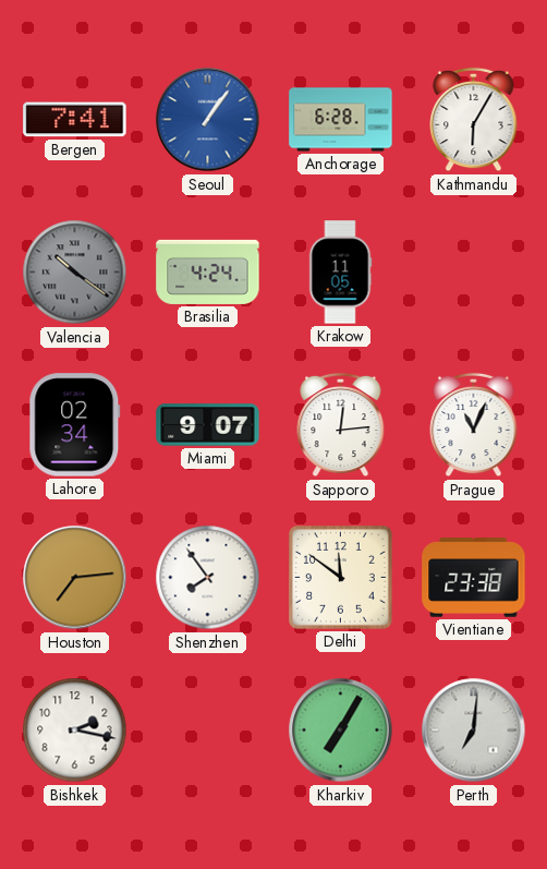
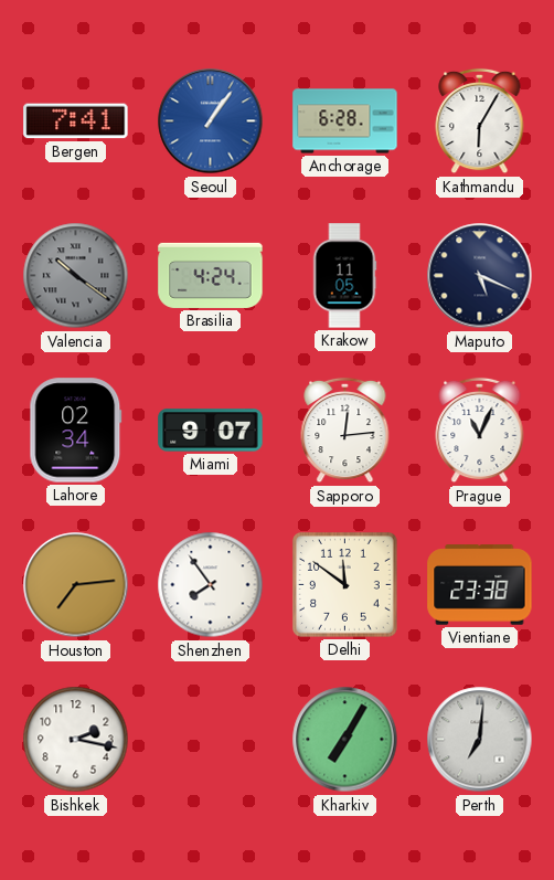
Maputo: none -> 5:19
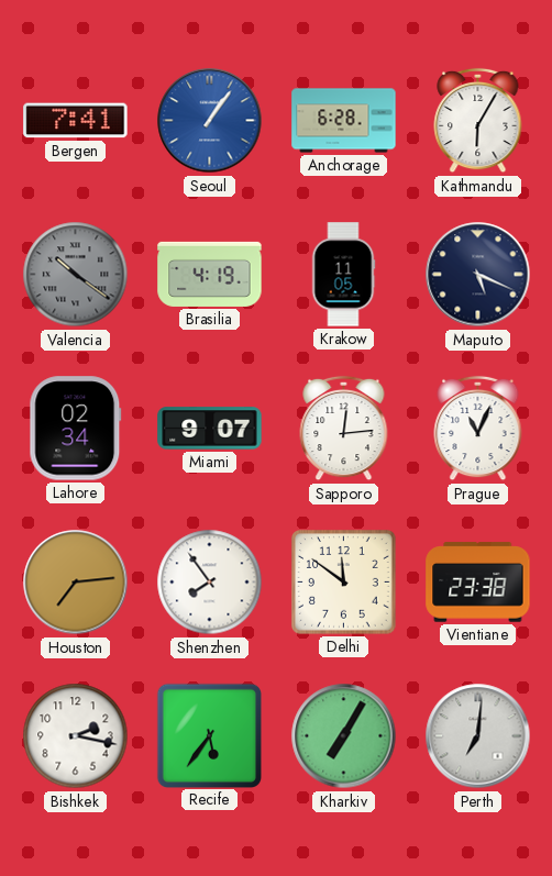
Brasilia: 4:24 -> 4:19
Recife: none -> 5:36
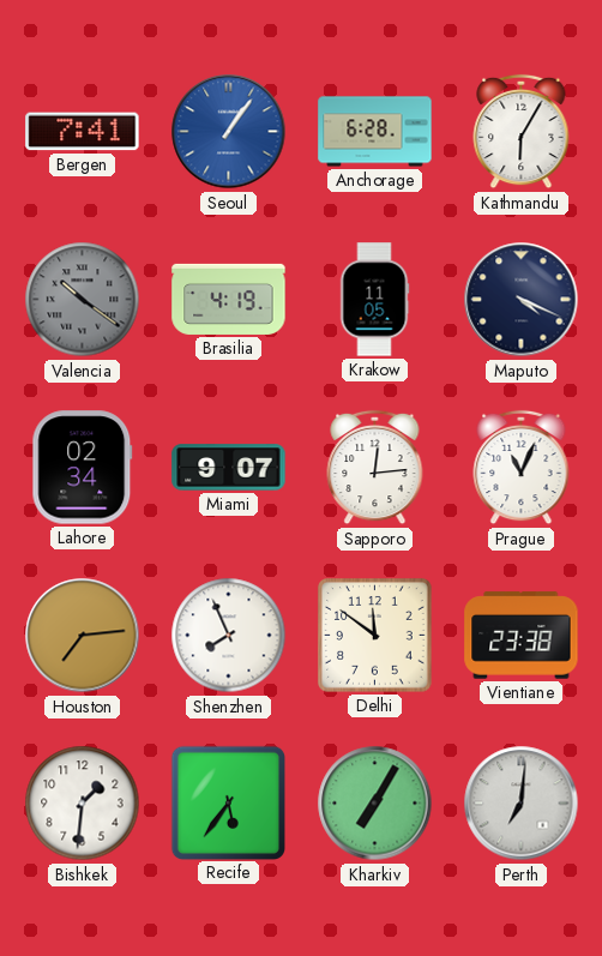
Maputo: 5:19 -> 4:19
Shenzhen: 7:54 -> 7:56
Bishkek: 2:17 -> 1:31
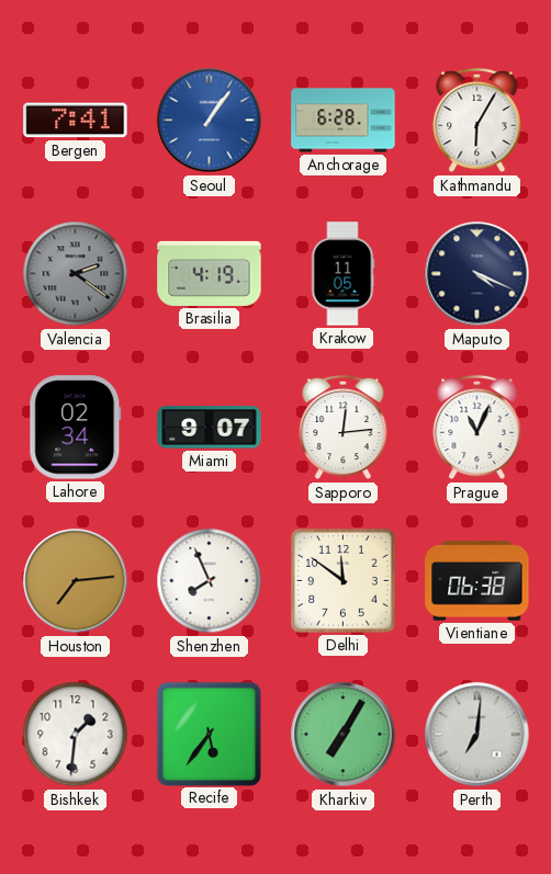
Valencia: 10:21 -> 2:21
Vientiane: 23:38 -> 06:38
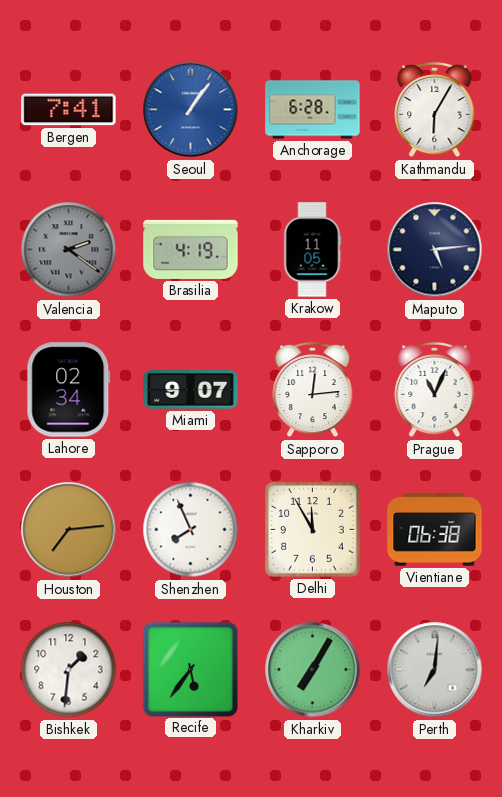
Maputo: 4:19 -> 5:14
Delhi: 11:51 -> 11:55
